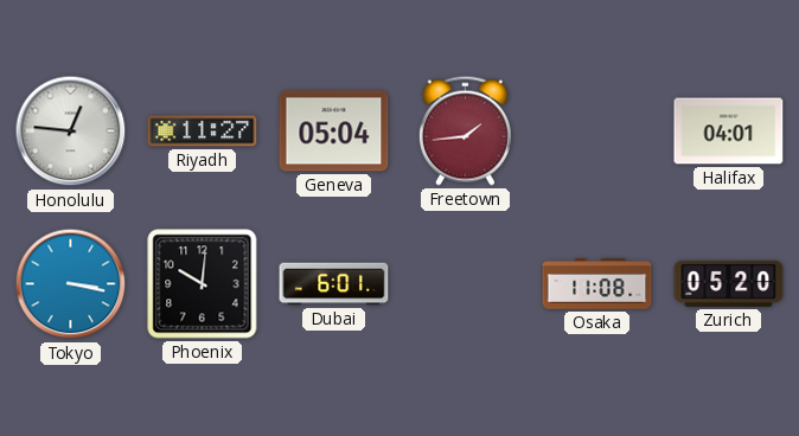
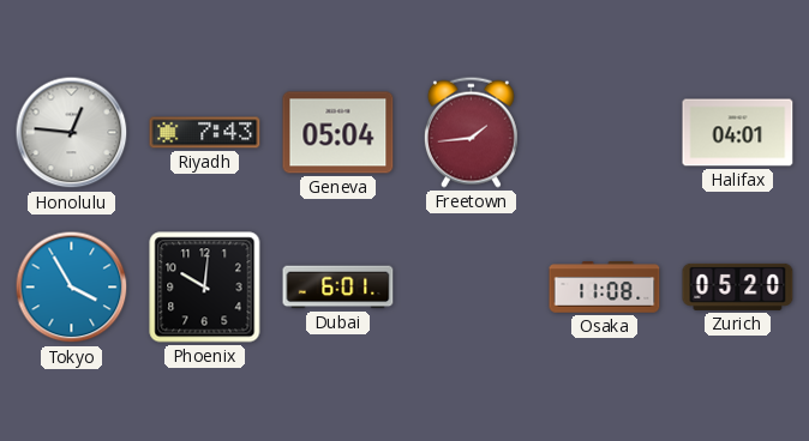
Riyadh: 11:27 -> 7:43
Tokyo: 3:17 -> 3:55
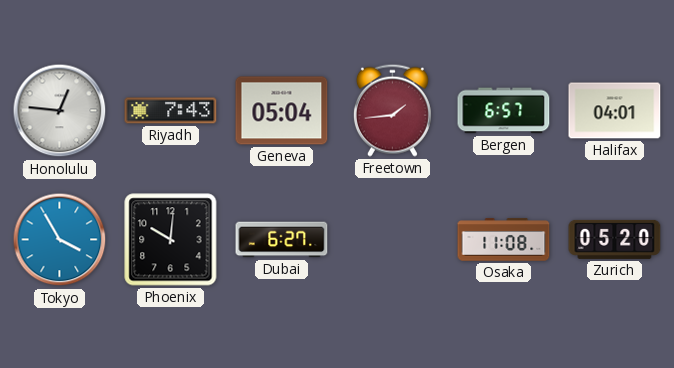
Bergen: none -> 6:57
Dubai: 6:01 -> 6:27
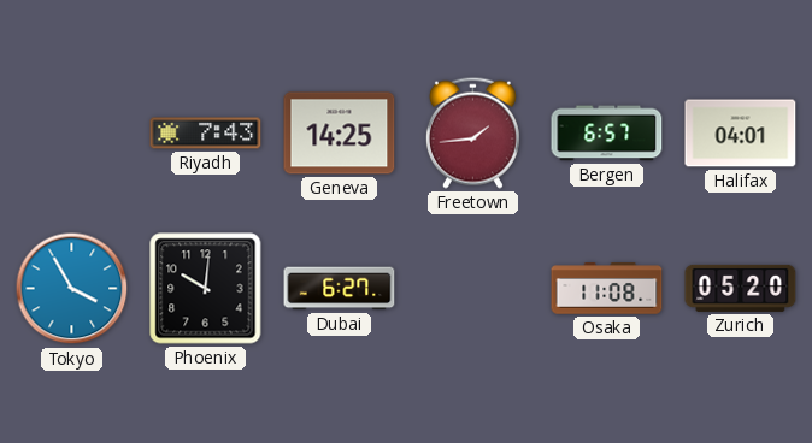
Honolulu: 12:46 -> none
Geneva: 05:04 -> 14:25
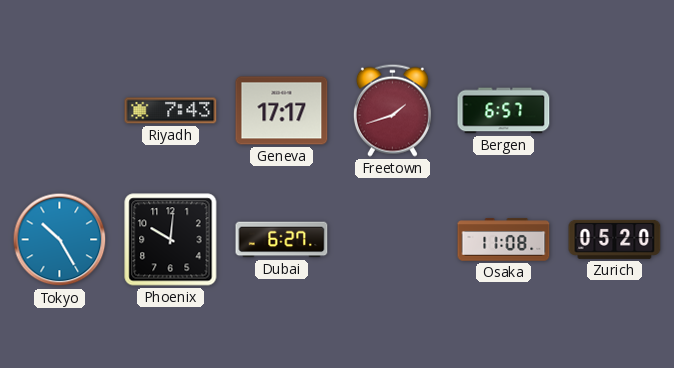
Geneva: 14:25 -> 17:17
Freetown: 1:44 -> 1:42
Halifax: 04:01 -> none
Tokyo: 3:55 -> 10:25
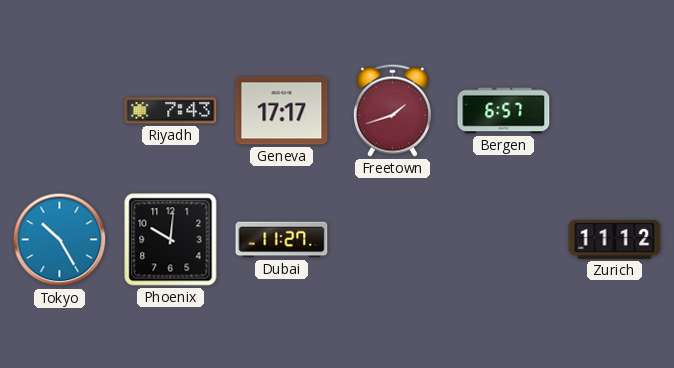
Dubai: 6:27 -> 11:27
Osaka: 11:08 -> none
Zurich: 05:20 -> 11:12
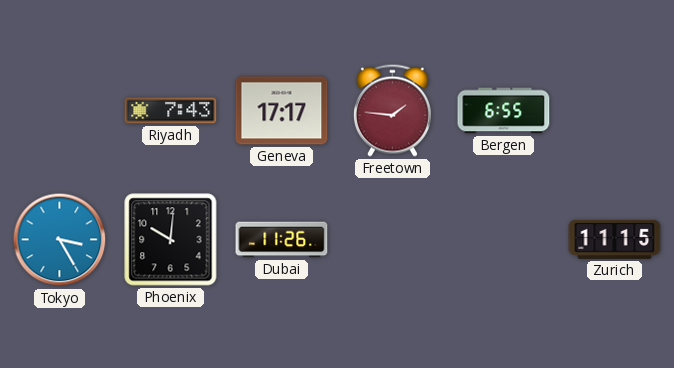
Freetown: 1:42 -> 1:46
Bergen: 6:57 -> 6:55
Tokyo: 10:25 -> 3:25
Dubai: 11:27 -> 11:26
Zurich: 11:12 -> 11:15
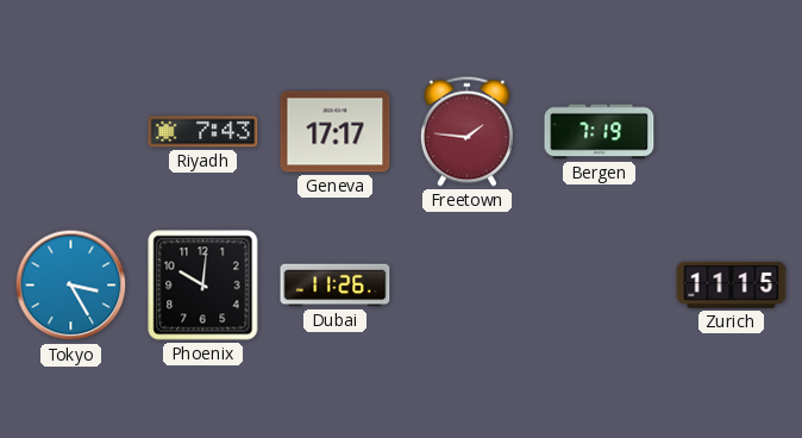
Bergen: 6:55 -> 7:19
